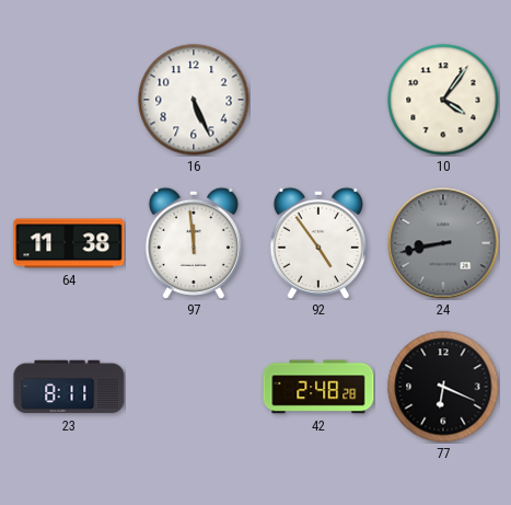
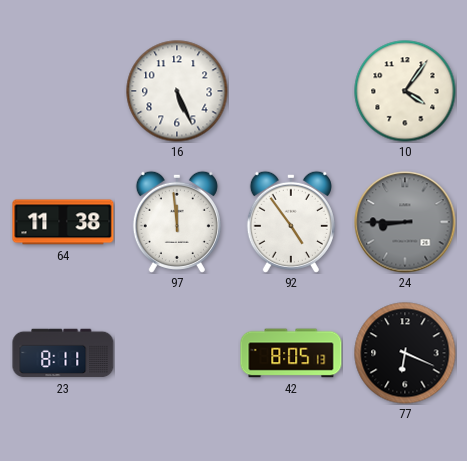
24: 8:43 -> 8:45
42: 2:48 -> 8:05
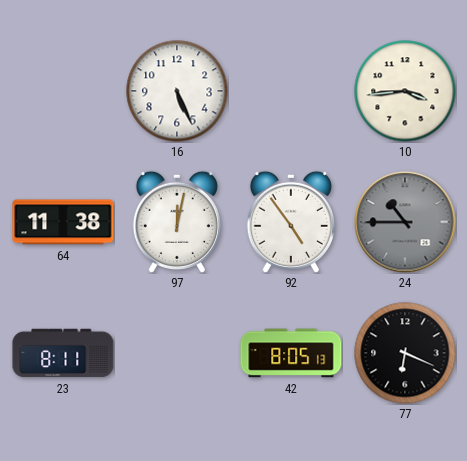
10: 4:06 -> 3:44
97: 11:59 -> 12:02
24: 8:45 -> 10:45
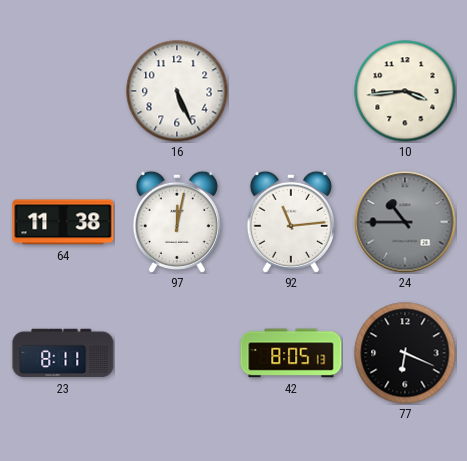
92: 4:54 -> 11:14
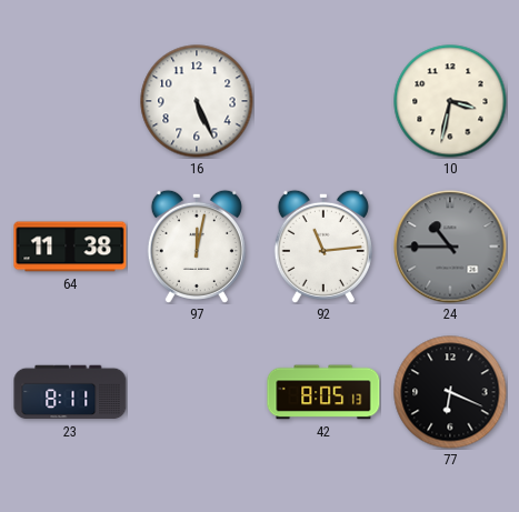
10: 3:44 -> 3:32
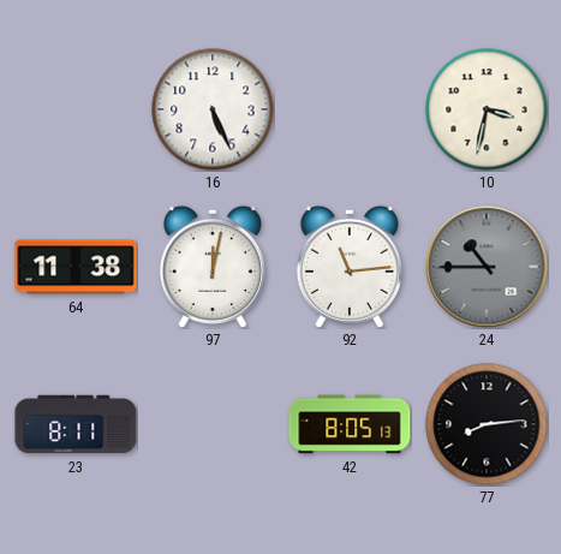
77: 6:19 -> 8:14
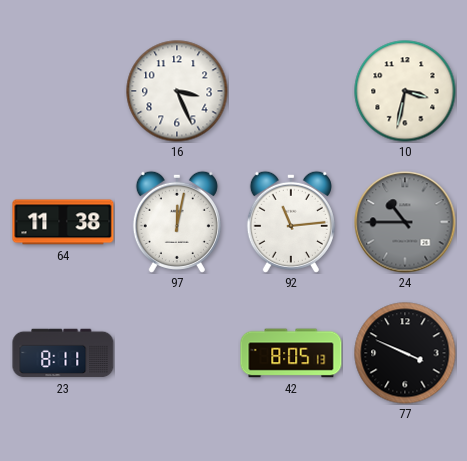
16: 5:26 -> 3:26
77: 8:14 -> 3:49
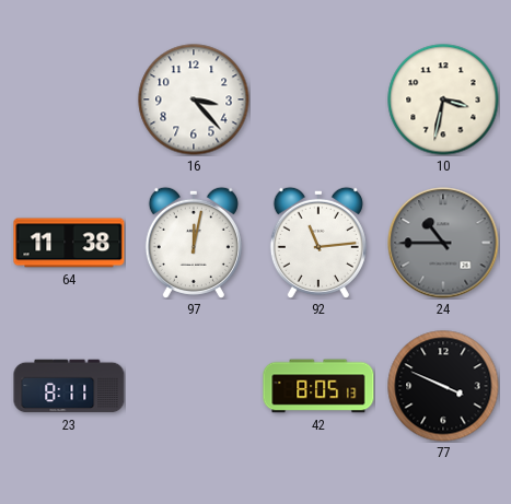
16: 3:26 -> 3:23
